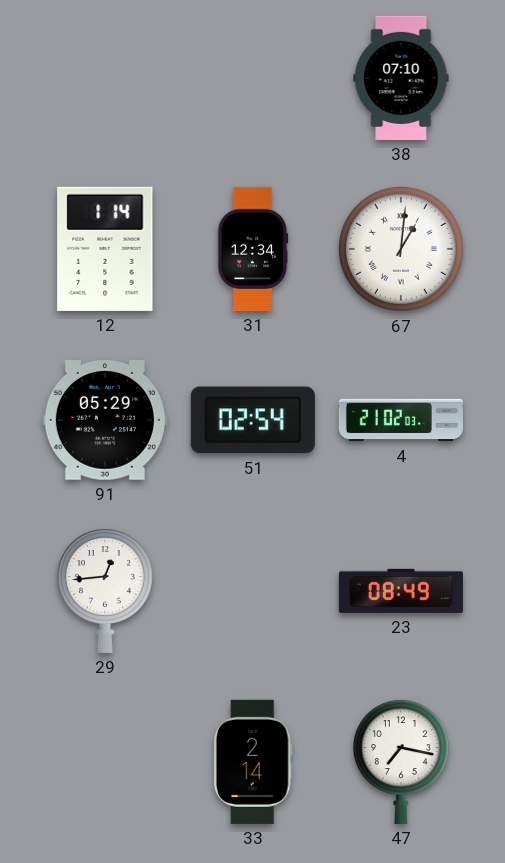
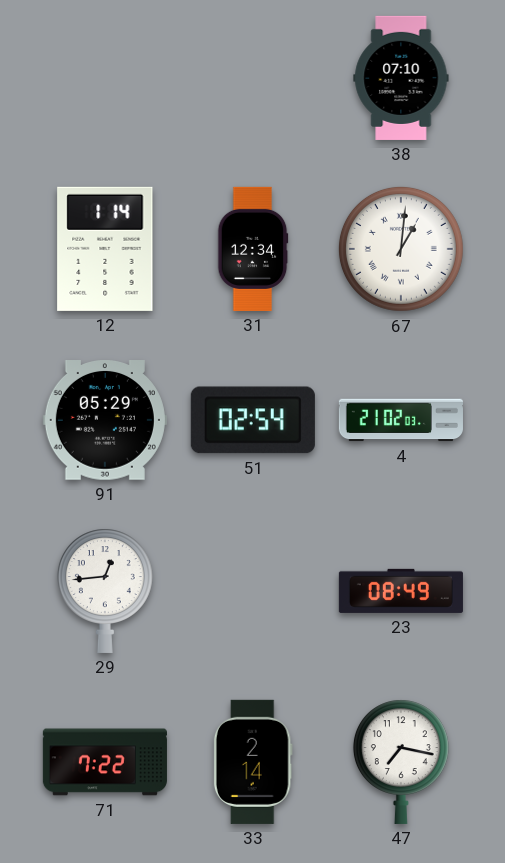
71: none -> 7:22
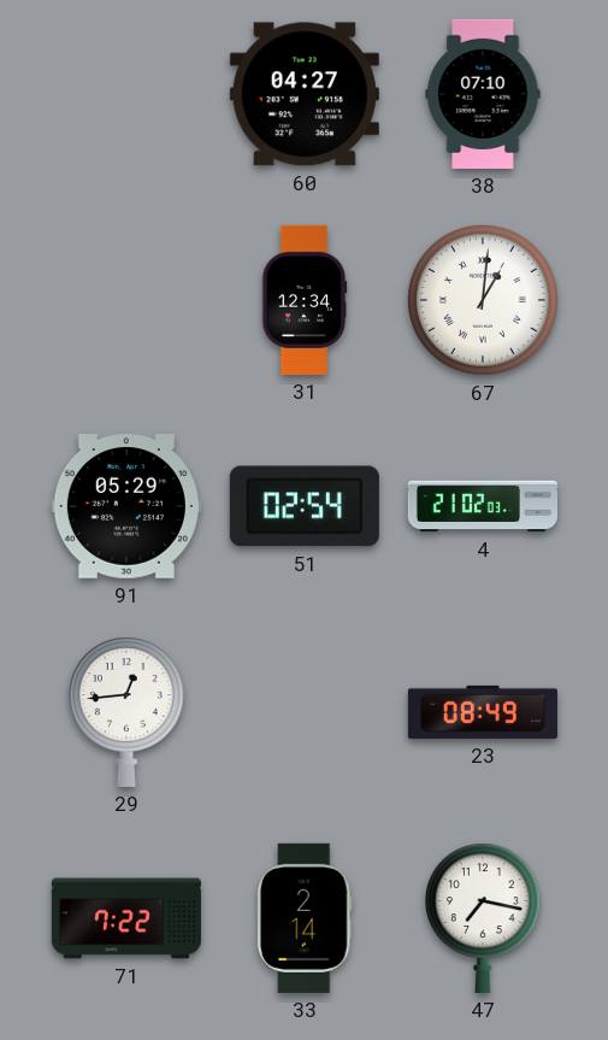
60: none -> 04:27
12: 1:14 -> none
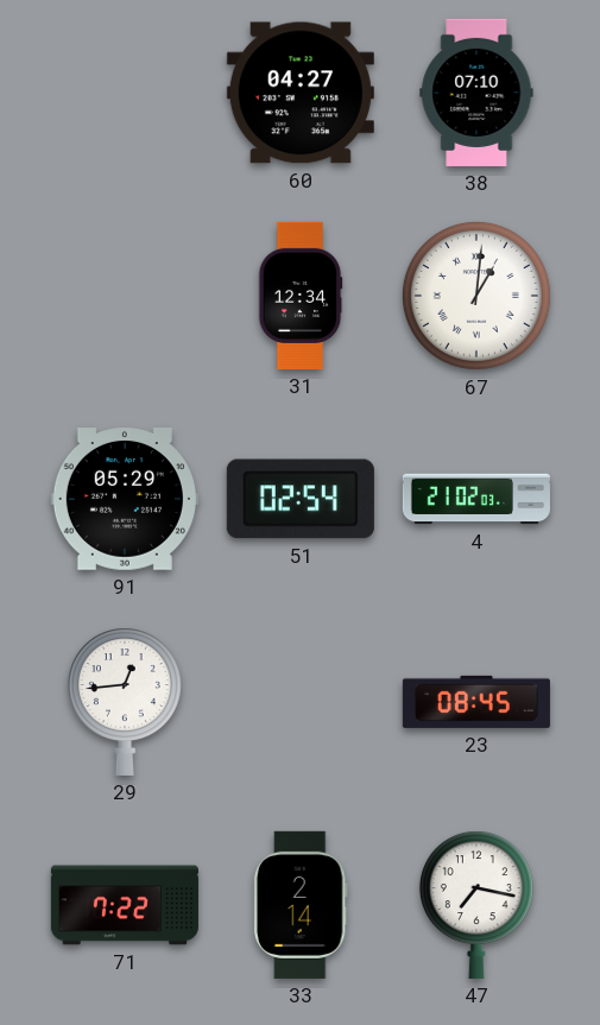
23: 08:49 -> 08:45
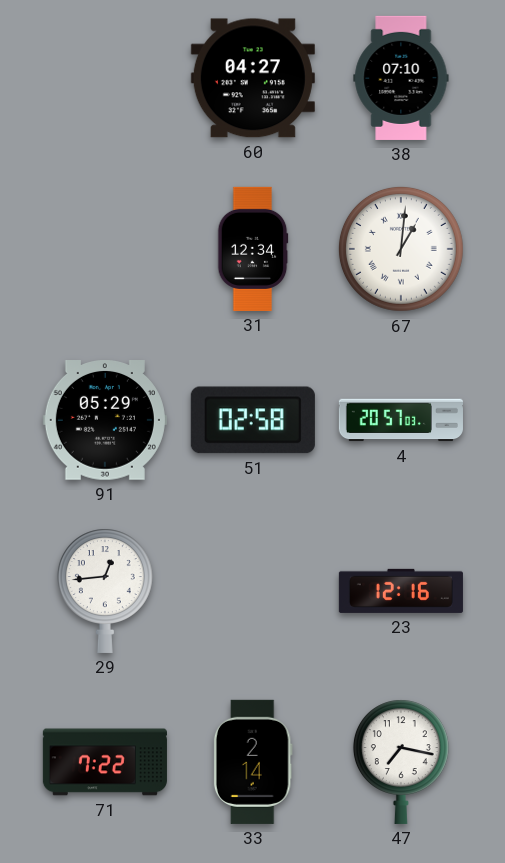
51: 02:54 -> 02:58
4: 21:02 -> 20:57
23: 08:45 -> 12:16
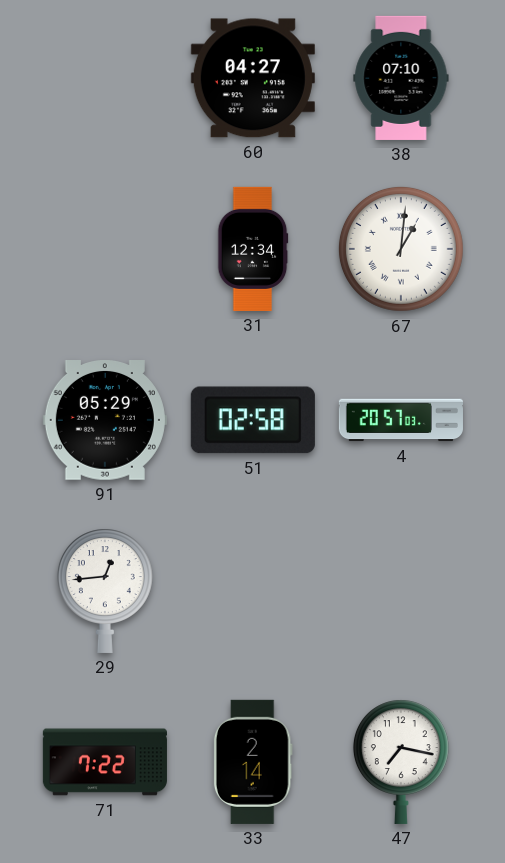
23: 12:16 -> none
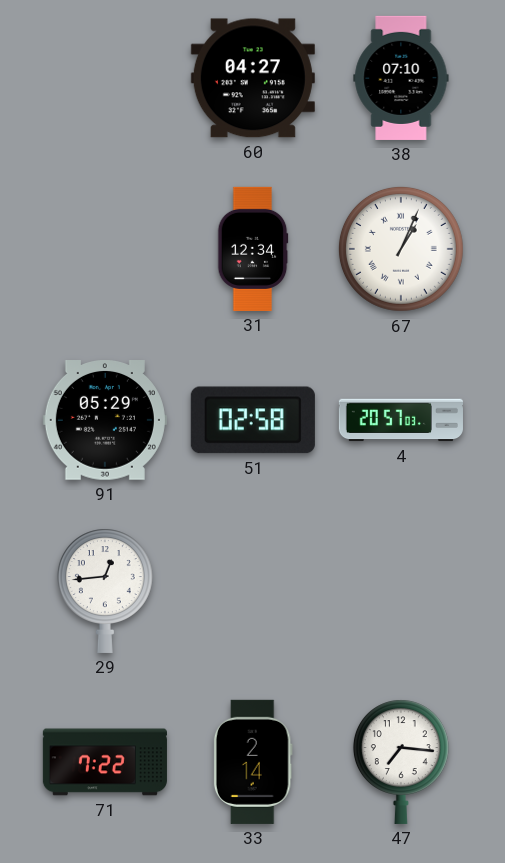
67: 1:01 -> 1:04
47: 7:17 -> 7:16
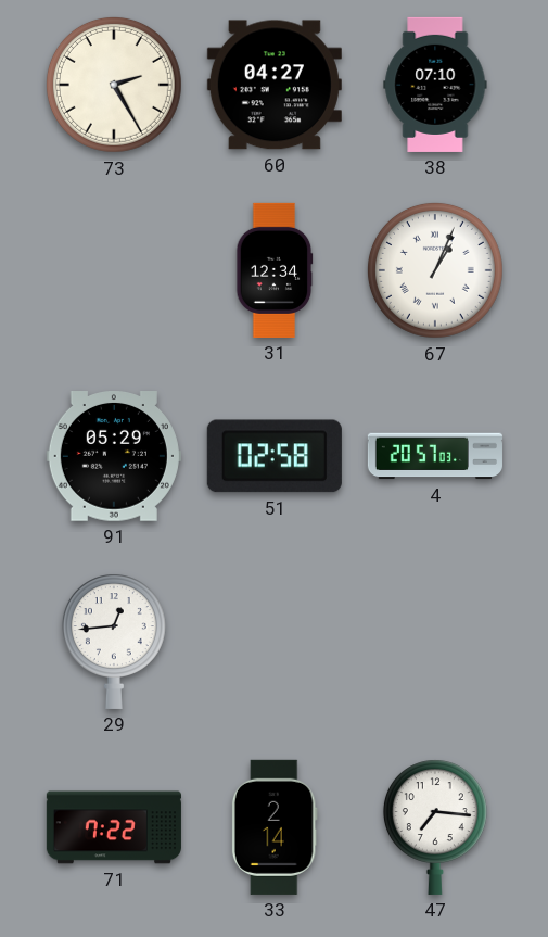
73: none -> 2:25
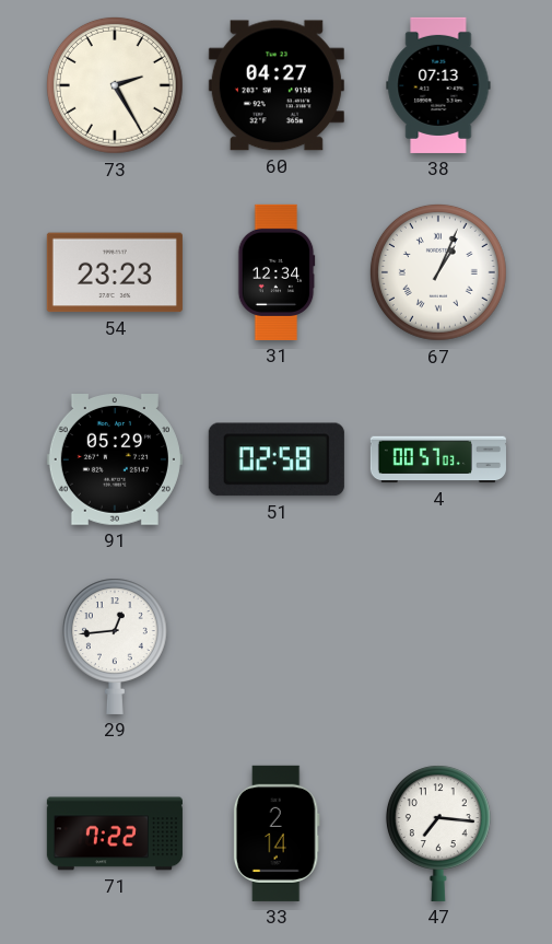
38: 07:10 -> 07:13
54: none -> 23:23
4: 20:57 -> 00:57
